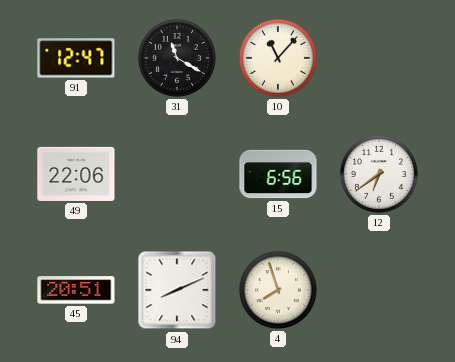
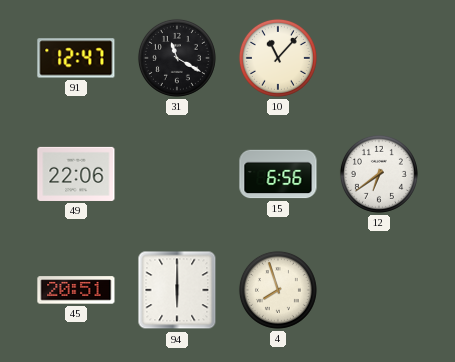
94: 8:11 -> 6:00
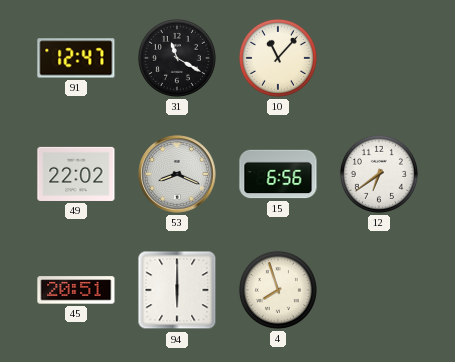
49: 22:06 -> 22:02
53: none -> 8:19
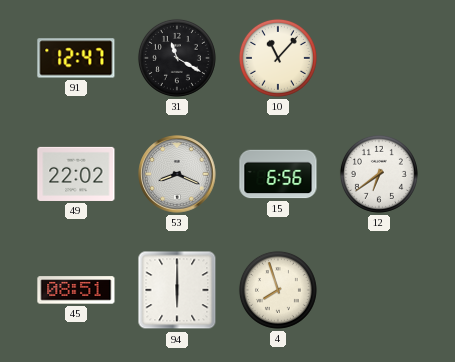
45: 20:51 -> 08:51
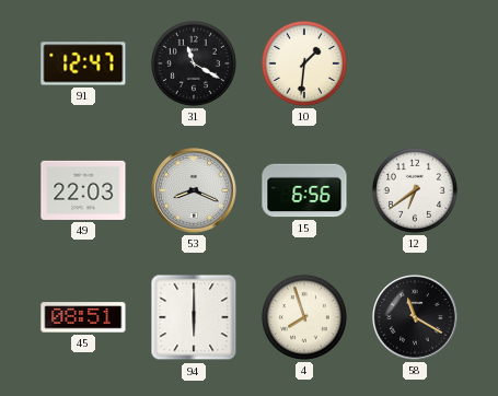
10: 11:07 -> 1:31
49: 22:02 -> 22:03
58: none -> 11:20
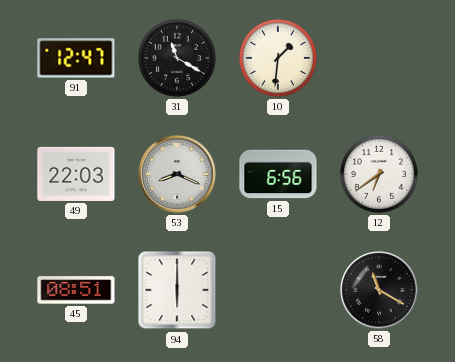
4: 7:57 -> none
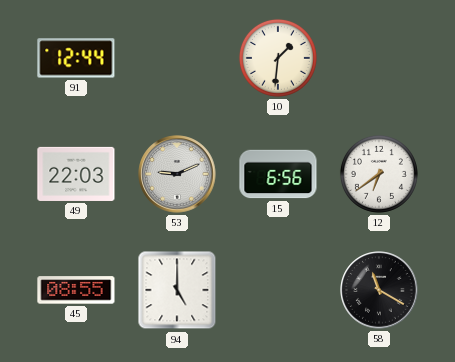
91: 12:47 -> 12:44
31: 11:20 -> none
53: 8:19 -> 9:11
45: 08:51 -> 08:55
94: 6:00 -> 5:00
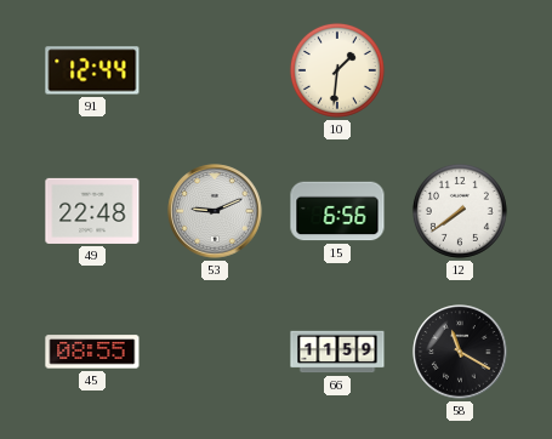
49: 22:03 -> 22:48
12: 6:39 -> 7:39
94: 5:00 -> none
66: none -> 11:59
